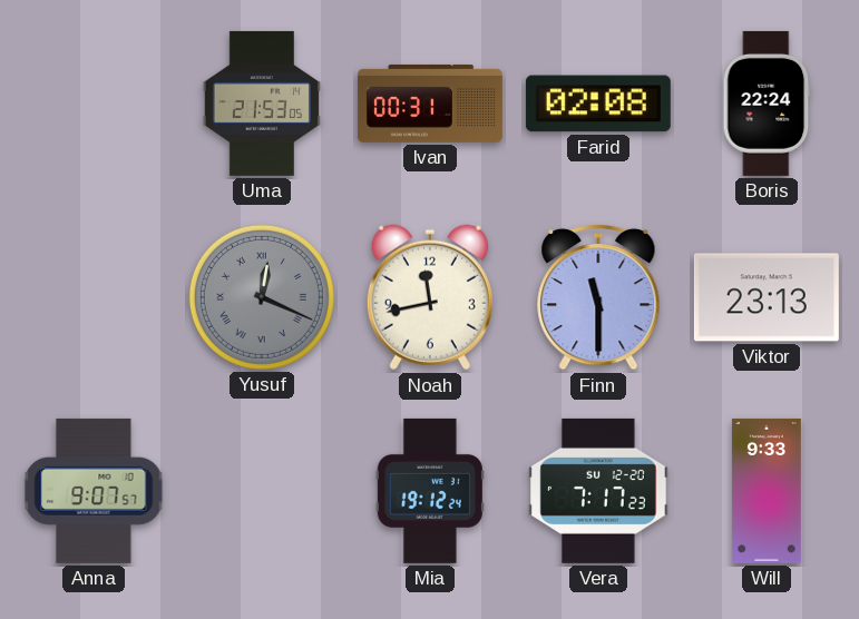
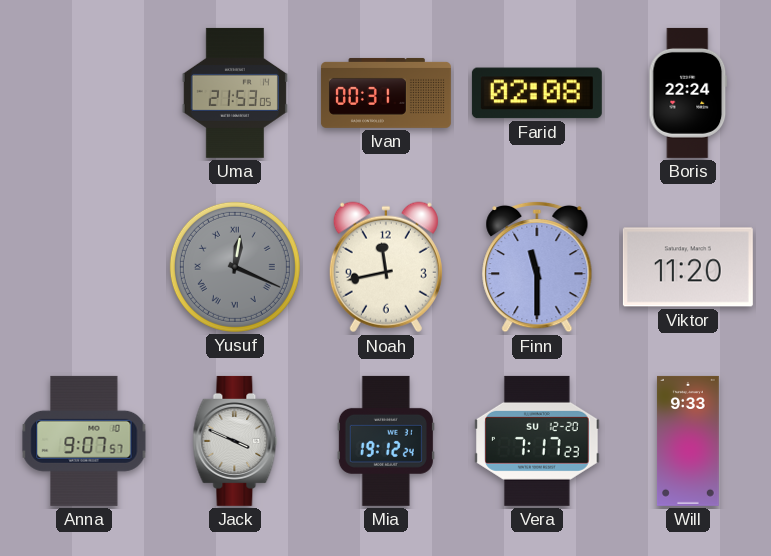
Viktor: 23:13 -> 11:20
Jack: none -> 3:49
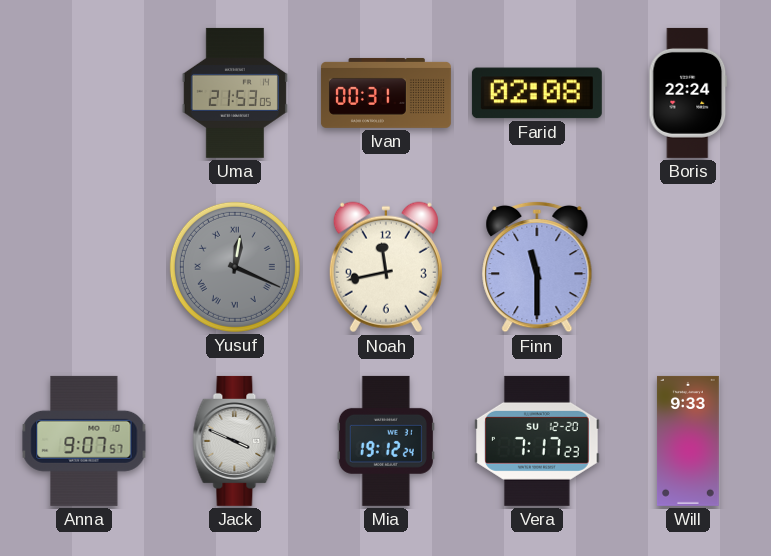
Viktor: 11:20 -> none
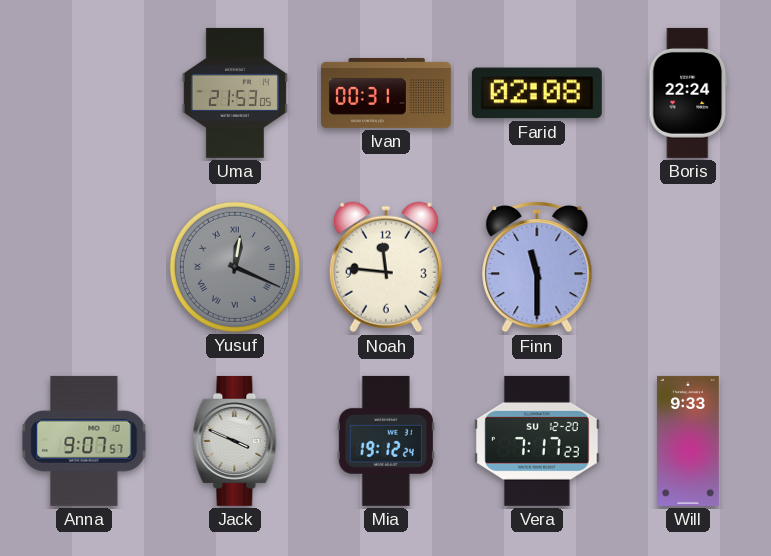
Noah: 11:43 -> 11:46
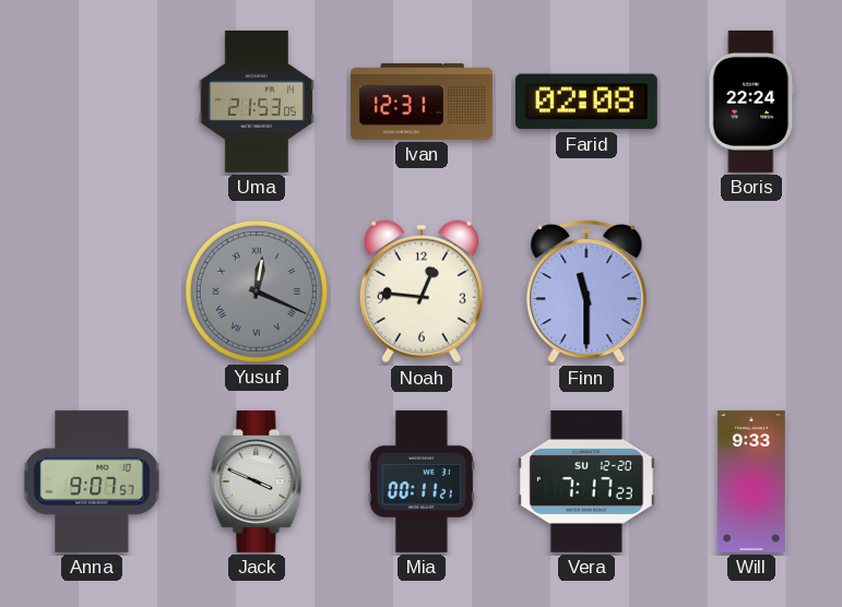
Ivan: 00:31 -> 12:31
Noah: 11:46 -> 12:46
Mia: 19:12 -> 00:11
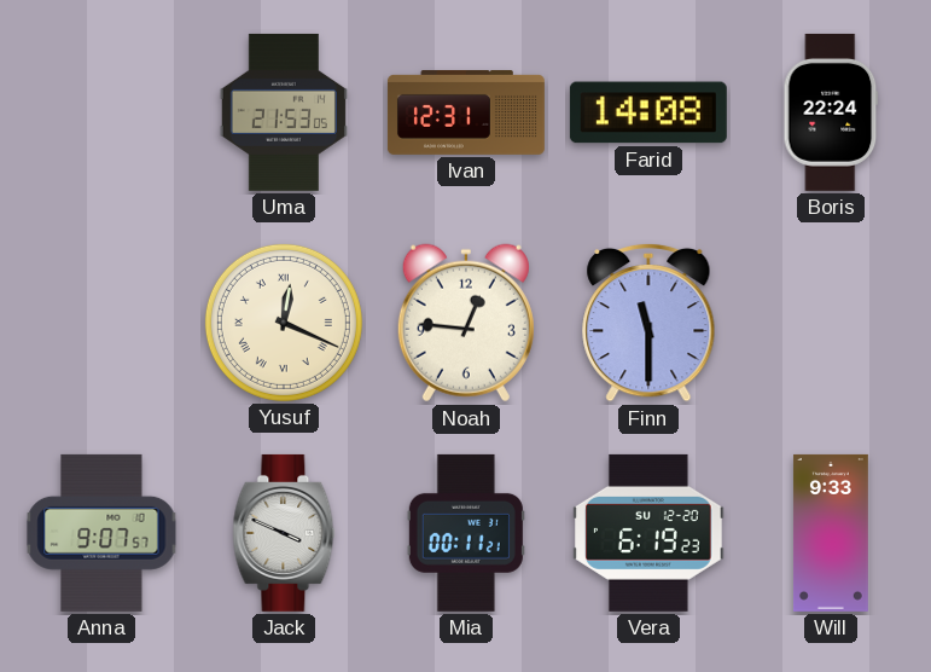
Farid: 02:08 -> 14:08
Yusuf dial: grey -> cream
Vera: 7:17 -> 6:19
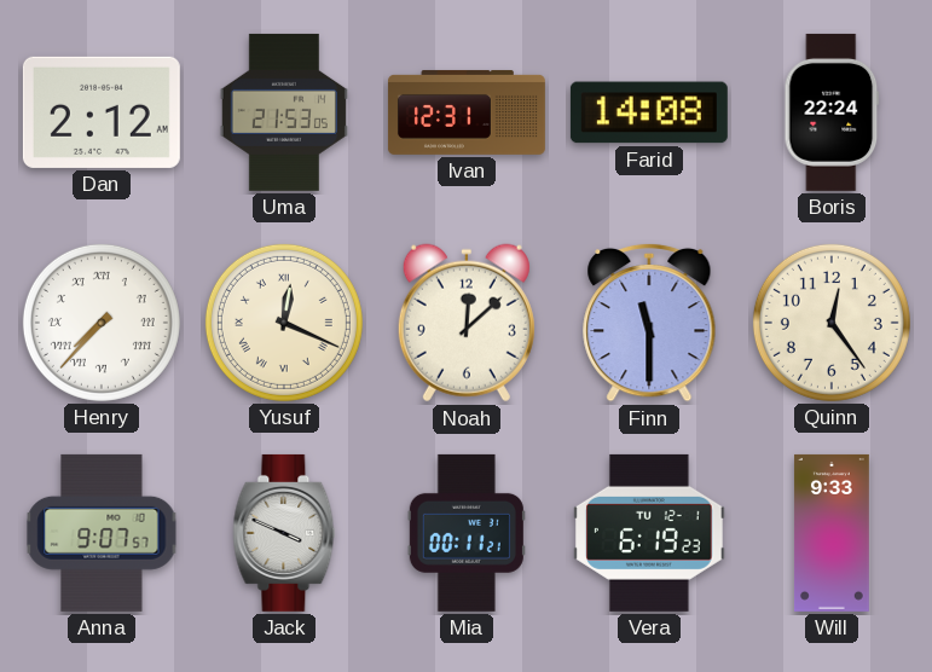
Dan: none -> 2:12
Henry: none -> 7:37
Noah: 12:46 -> 12:08
Quinn: none -> 12:24
Vera date: SU 12-20 -> TU 12-1
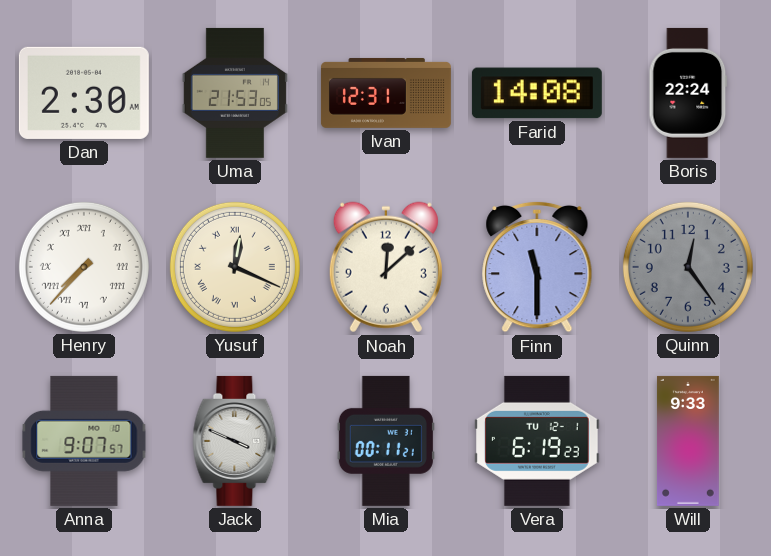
Dan: 2:12 -> 2:30
Quinn dial: cream -> grey
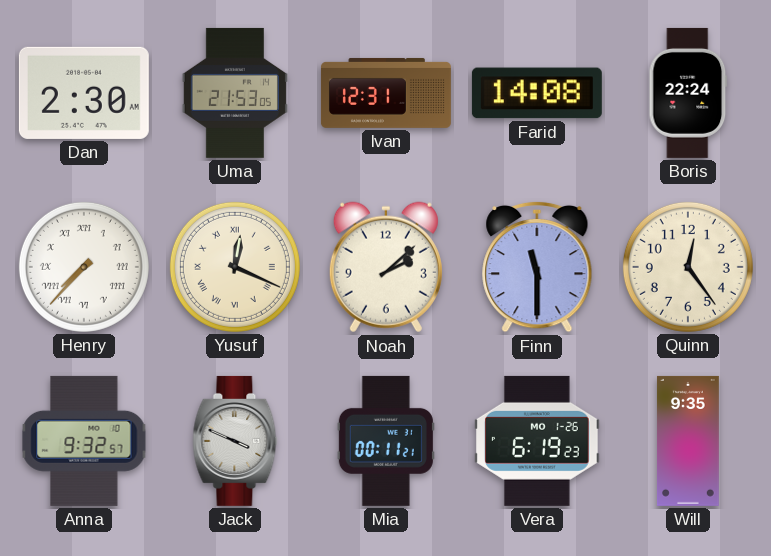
Noah: 12:08 -> 2:08
Quinn dial: grey -> cream
Anna: 9:07 -> 9:32
Vera date: TU 12-1 -> MO 1-26
Will: 9:33 -> 9:35
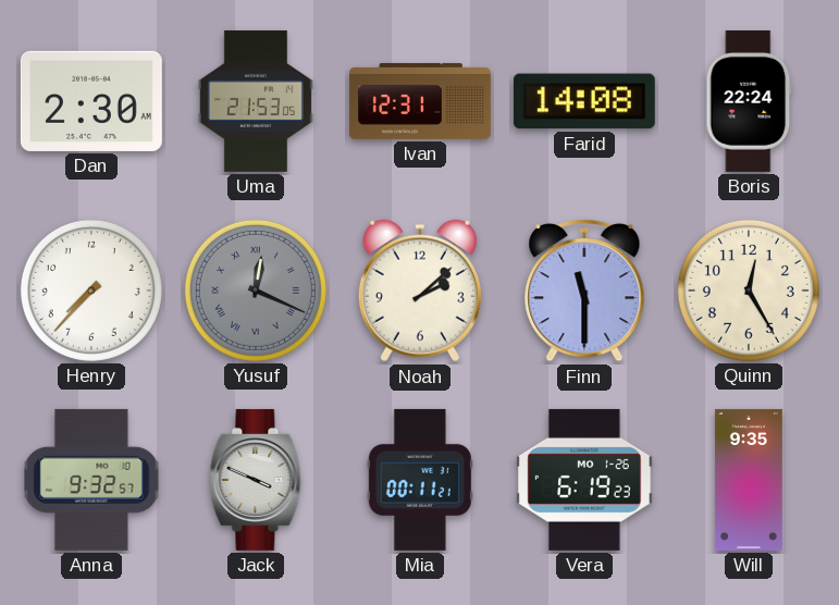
Henry numerals: Roman -> Arabic
Yusuf dial: cream -> grey
Quinn: 12:24 -> 12:25
